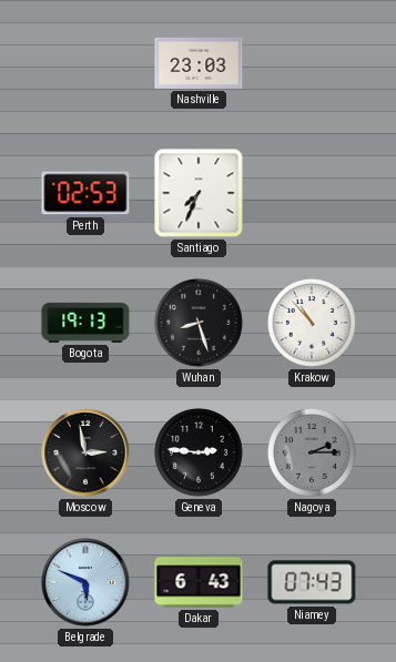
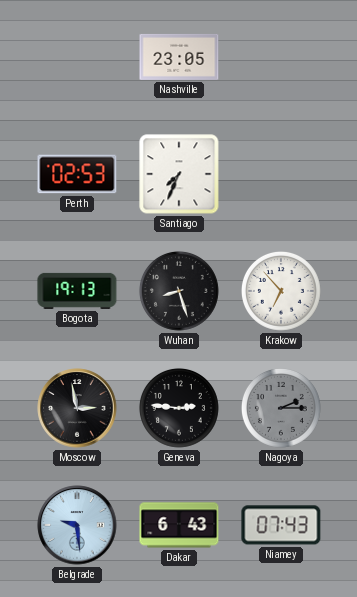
Nashville: 23:03 -> 23:05
Krakow: 10:53 -> 6:53
Belgrade: 5:49 -> 9:29
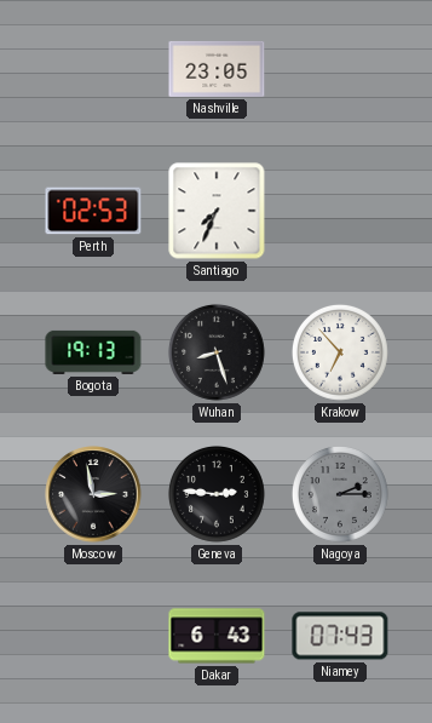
Belgrade: 9:29 -> none
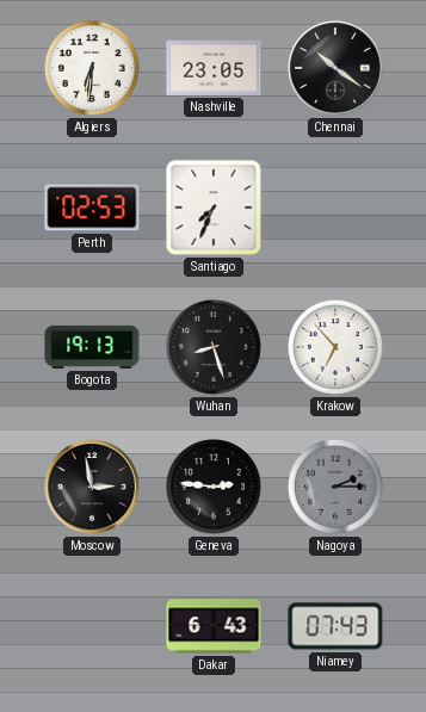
Algiers: none -> 6:31
Chennai: none -> 10:21
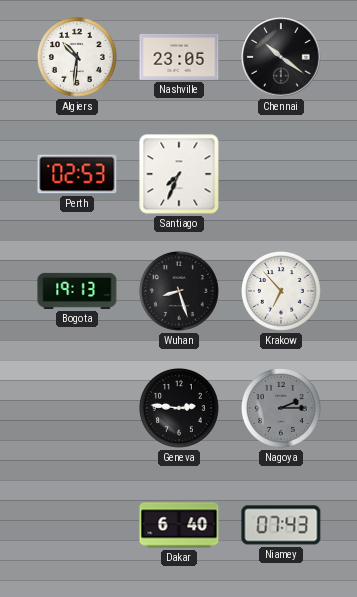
Algiers: 6:31 -> 10:31
Moscow: 2:58 -> none
Dakar: 6:43 -> 6:40
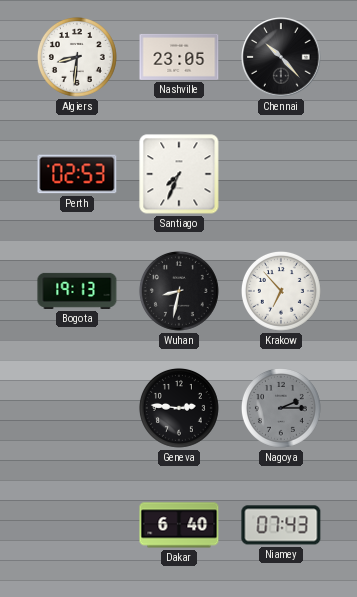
Algiers: 10:31 -> 8:31
Chennai: 10:21 -> 10:23
Wuhan: 8:27 -> 8:32
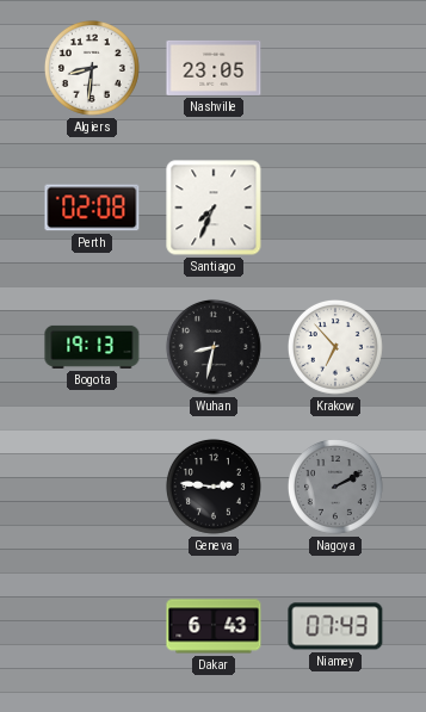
Chennai: 10:23 -> none
Perth: 02:53 -> 02:08
Nagoya: 2:15 -> 2:10
Dakar: 6:40 -> 6:43
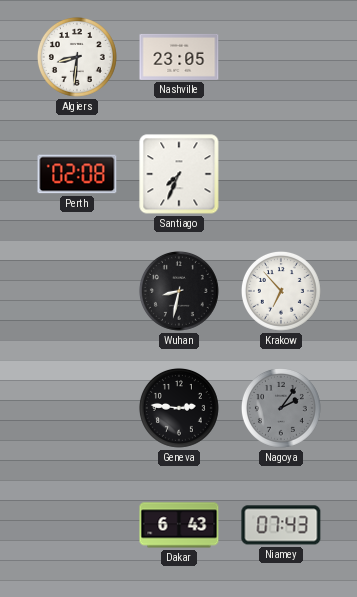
Bogota: 19:13 -> none
Nagoya: 2:10 -> 2:06
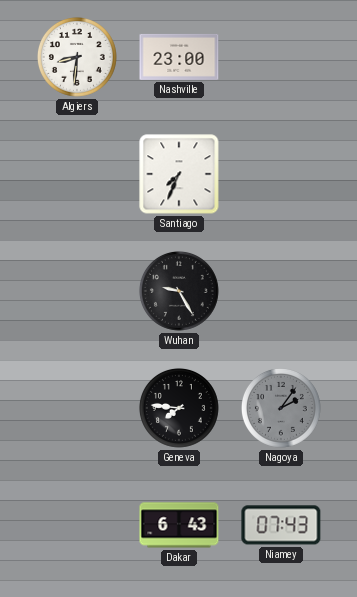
Nashville: 23:05 -> 23:00
Perth: 02:08 -> none
Wuhan: 8:32 -> 9:25
Krakow: 6:53 -> none
Geneva: 2:46 -> 7:46
